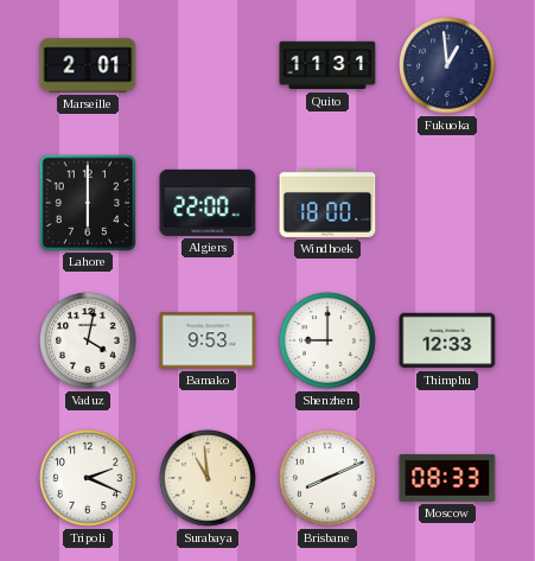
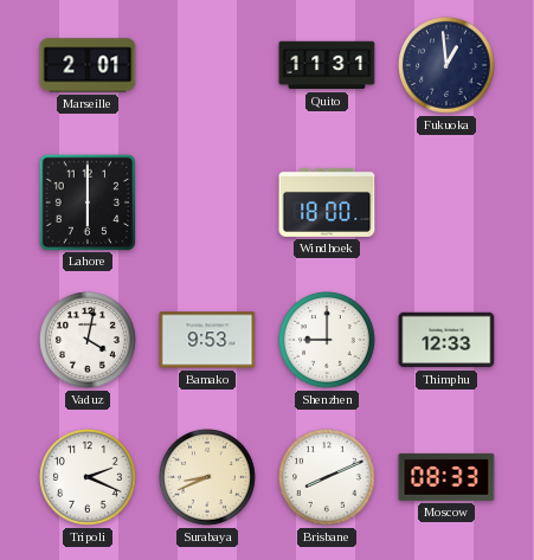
Algiers: 22:00 -> none
Surabaya: 10:59 -> 8:41
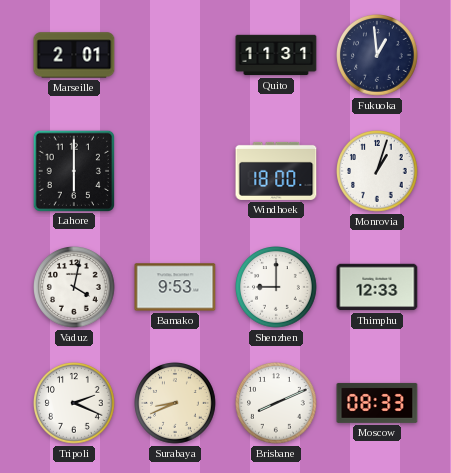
Monrovia: none -> 1:03
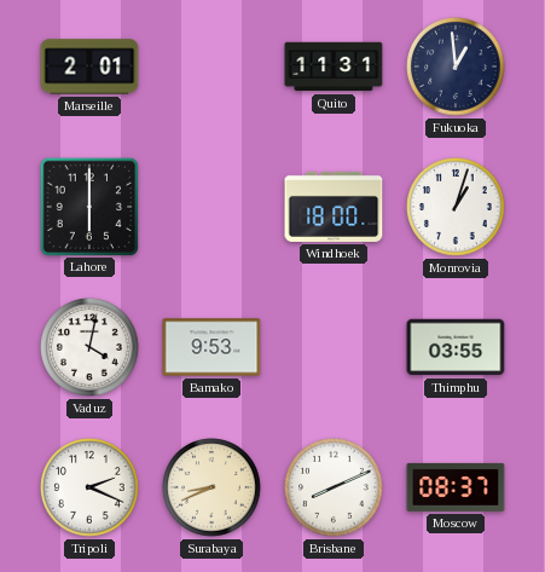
Shenzhen: 9:00 -> none
Thimphu: 12:33 -> 03:55
Moscow: 08:33 -> 08:37
